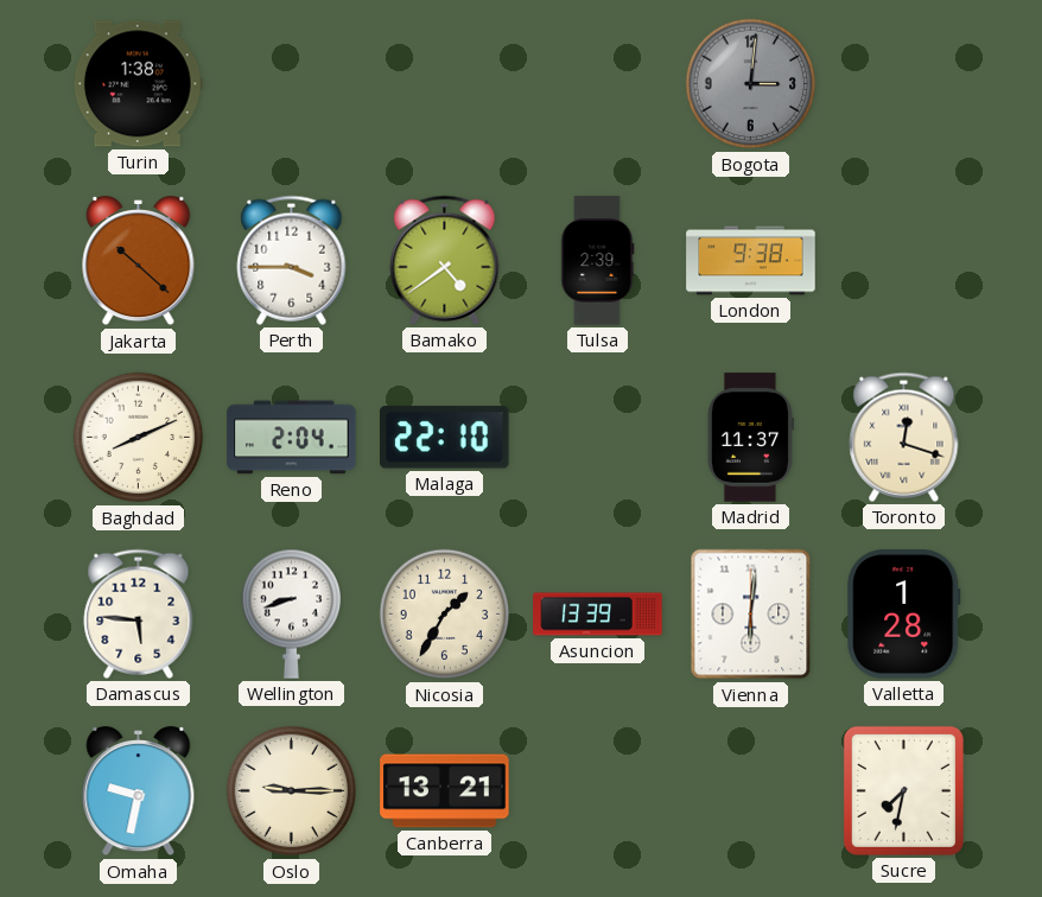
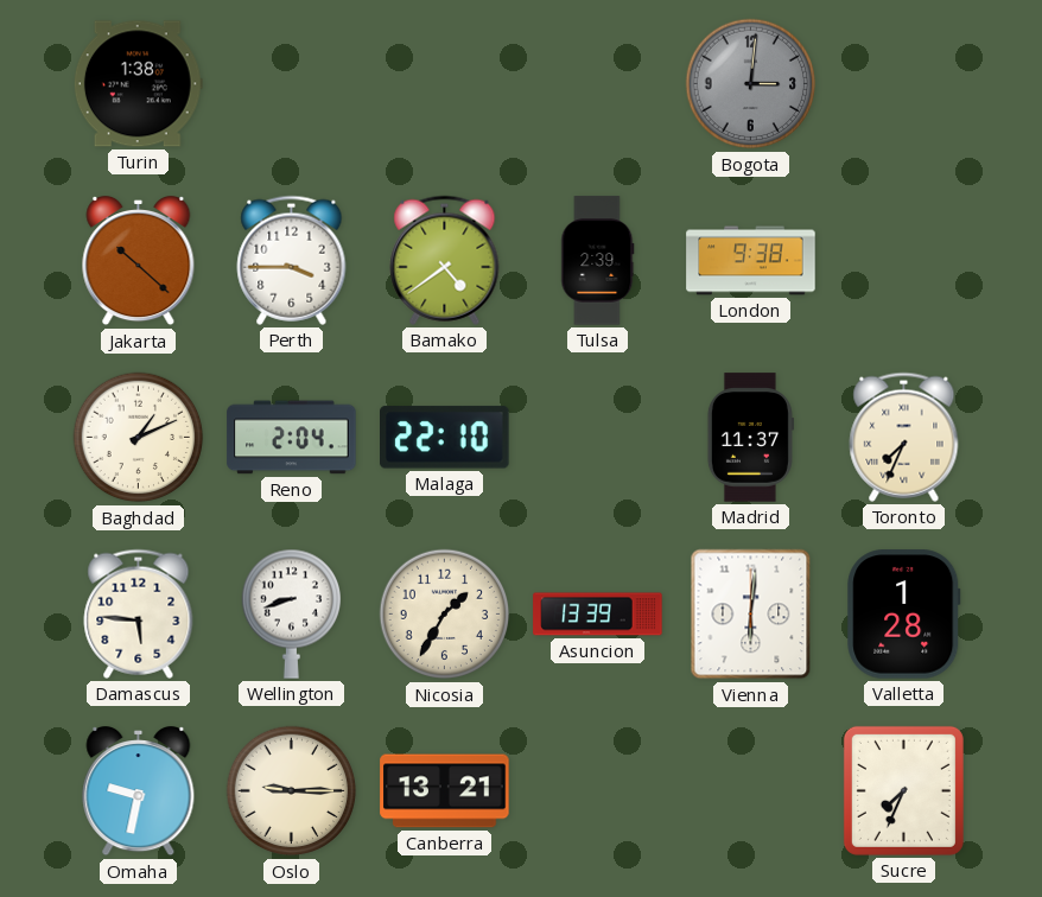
Baghdad: 8:11 -> 1:11
Toronto: 12:18 -> 7:34
Sucre: 7:32 -> 7:34
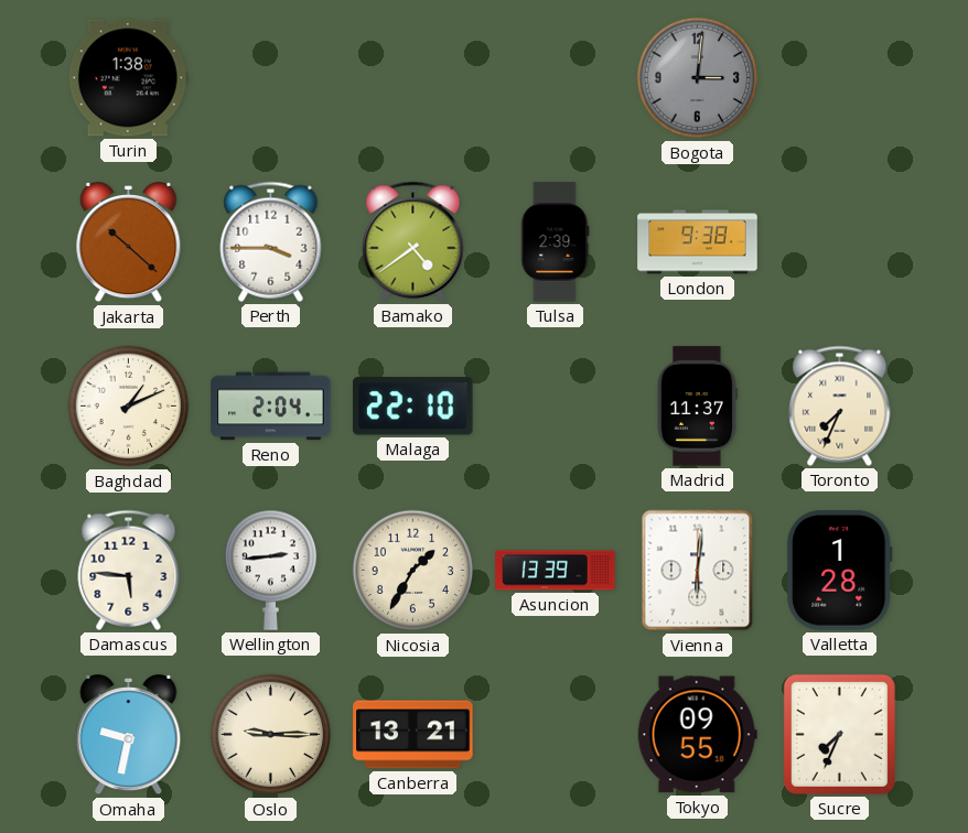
Wellington: 8:42 -> 2:44
Tokyo: none -> 09:55
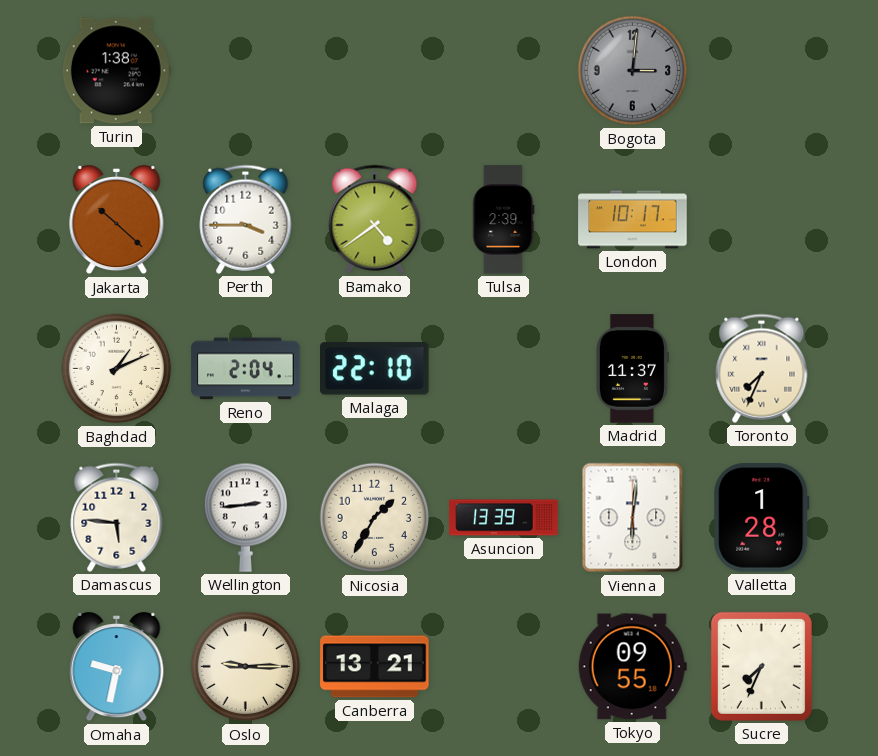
London: 9:38 -> 10:17
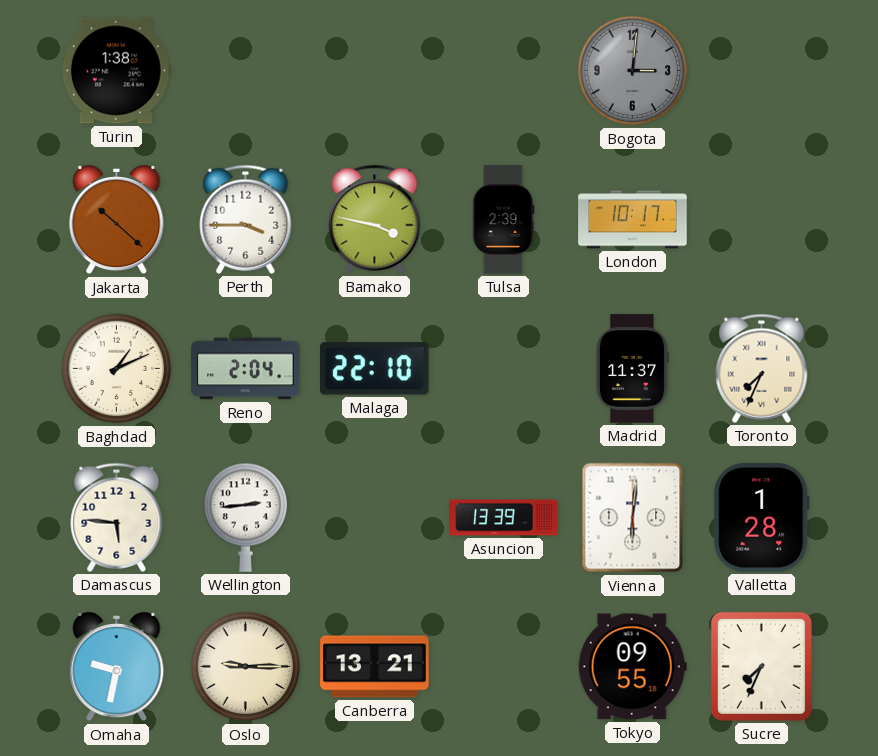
Bamako: 4:39 -> 3:47
Nicosia: 1:35 -> none
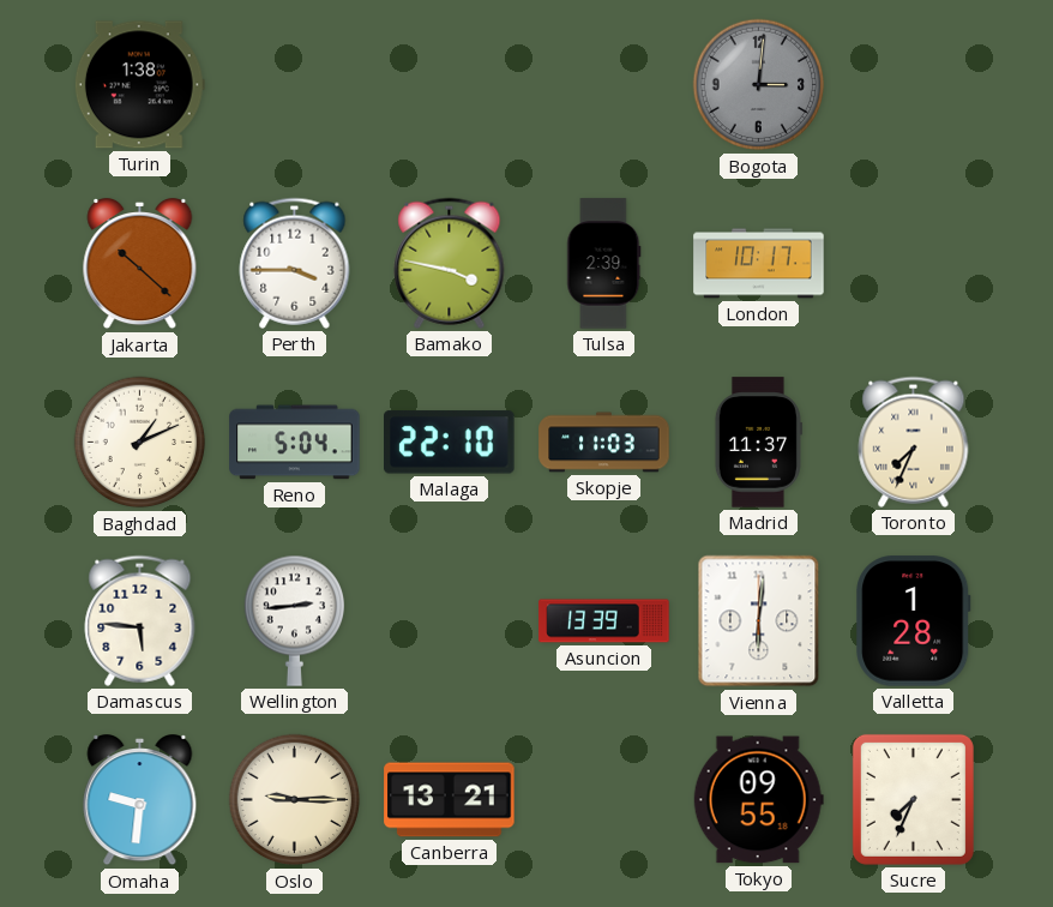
Reno: 2:04 -> 5:04
Skopje: none -> 11:03
Omaha: 9:32 -> 9:31
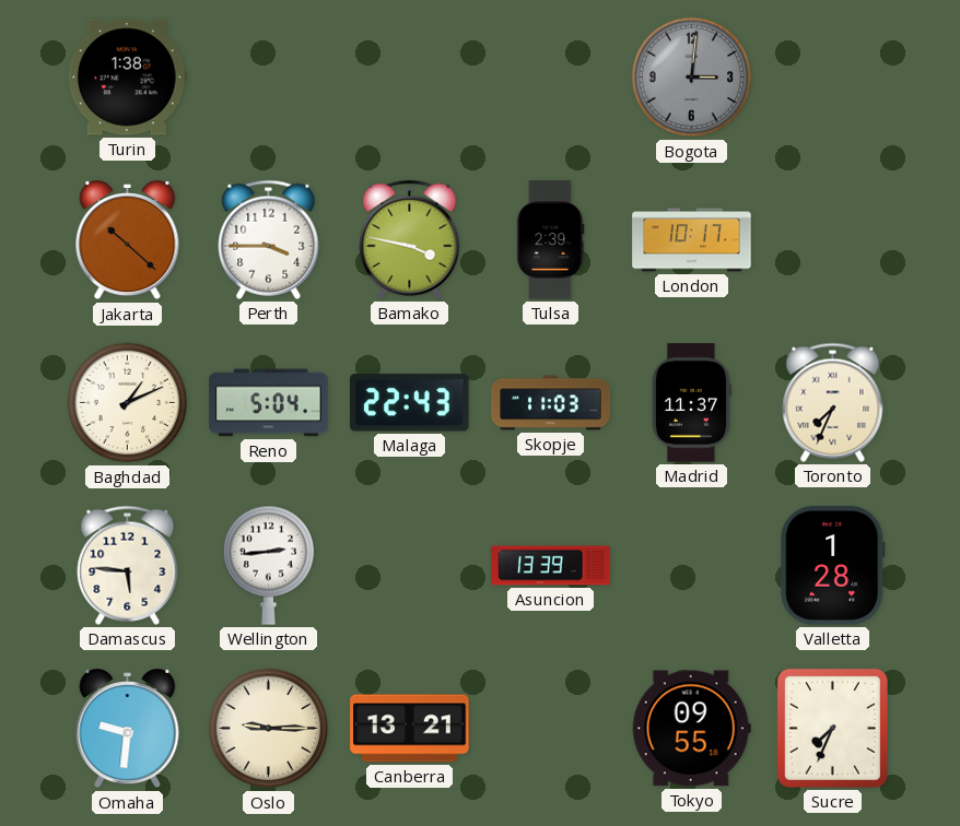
Malaga: 22:10 -> 22:43
Vienna: 6:01 -> none
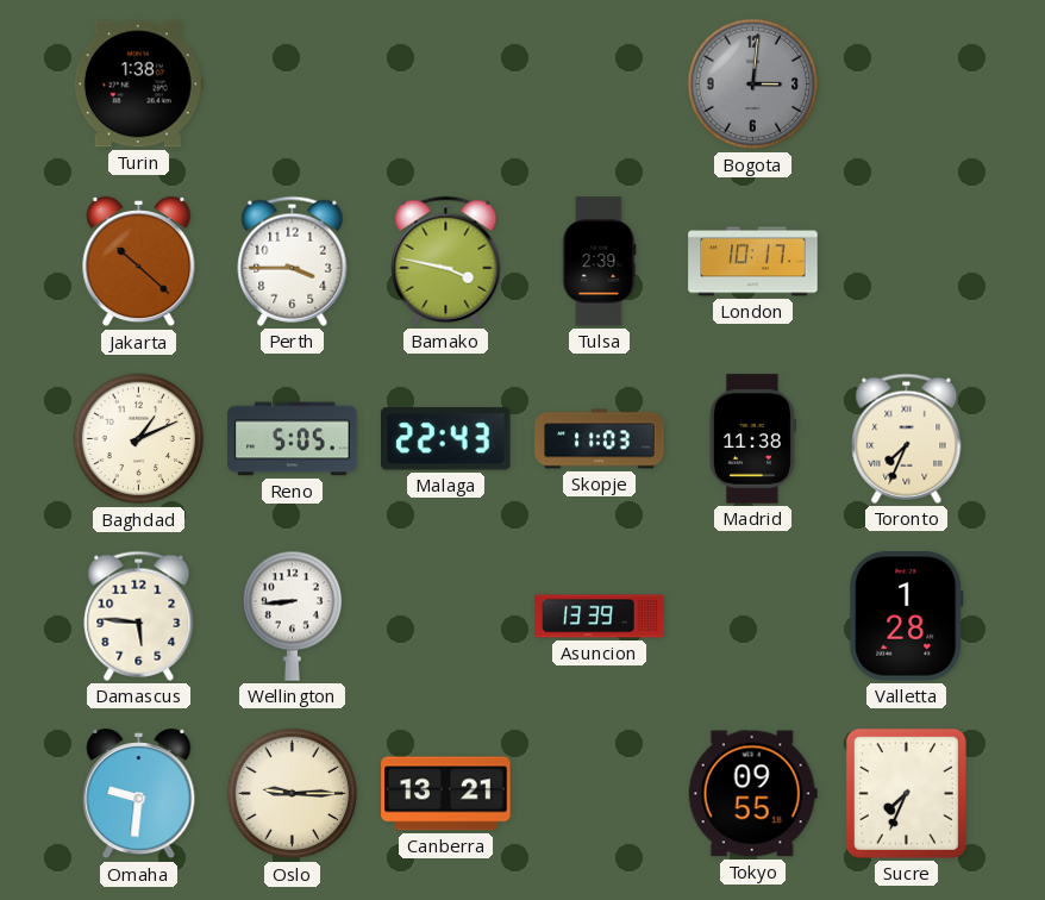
Reno: 5:04 -> 5:05
Madrid: 11:37 -> 11:38
Wellington: 2:44 -> 8:44
